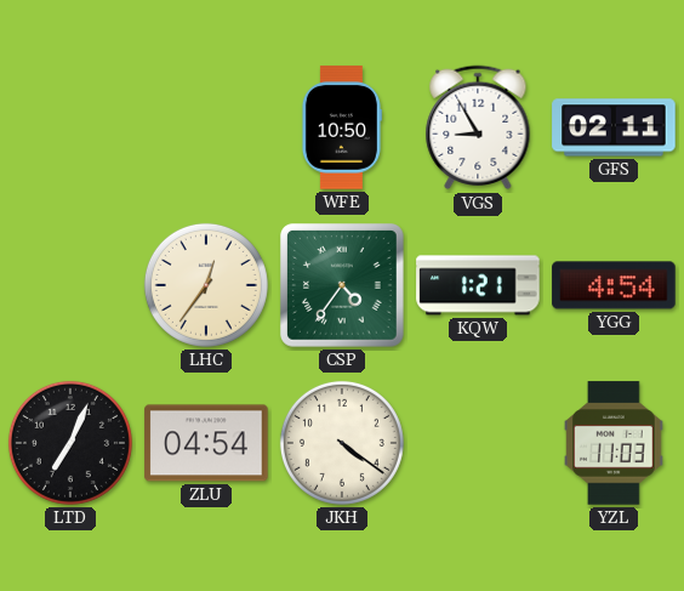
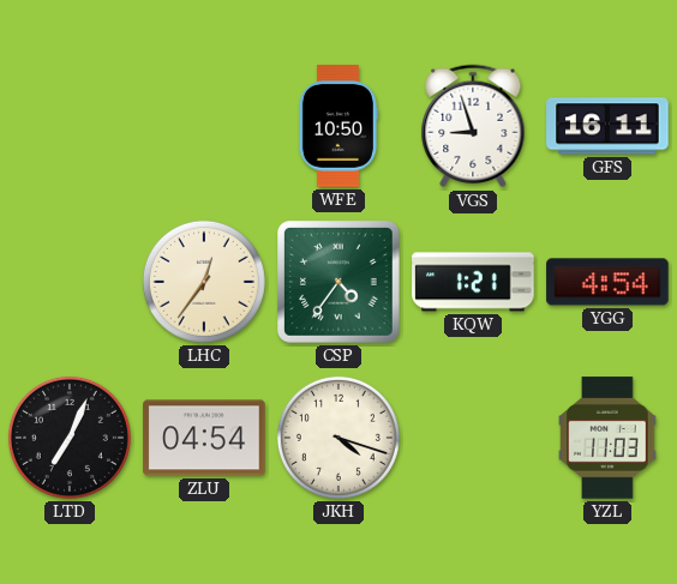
VGS: 8:55 -> 8:57
GFS: 02:11 -> 16:11
JKH: 4:21 -> 4:18
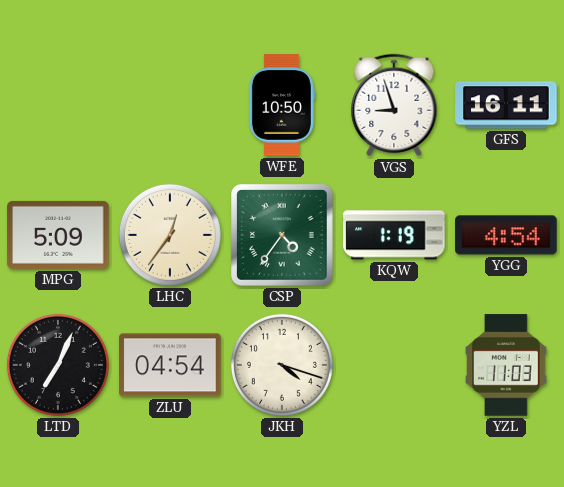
MPG: none -> 5:09
KQW: 1:21 -> 1:19
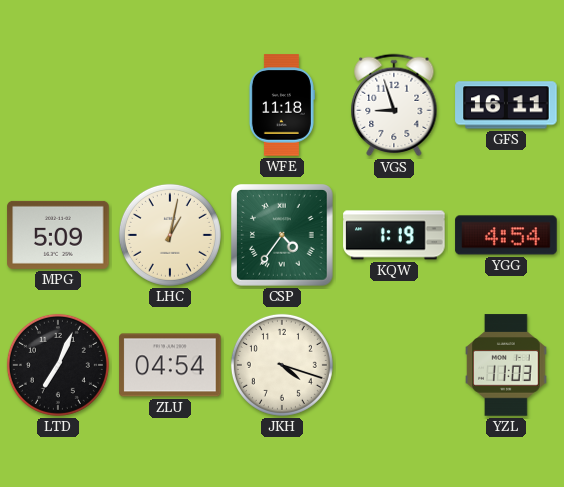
WFE: 10:50 -> 11:18
LHC: 12:36 -> 1:02
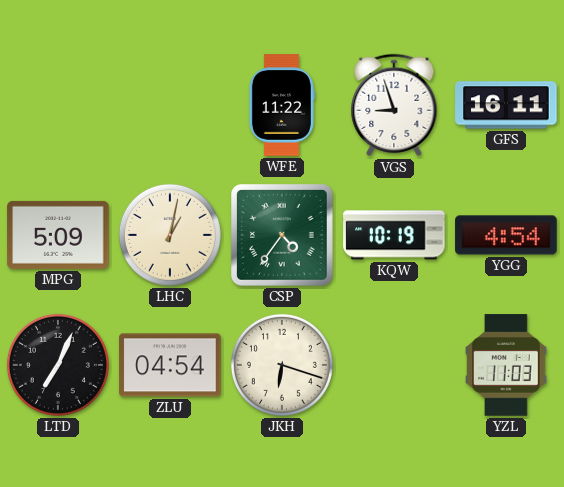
WFE: 11:18 -> 11:22
KQW: 1:19 -> 10:19
JKH: 4:18 -> 6:18
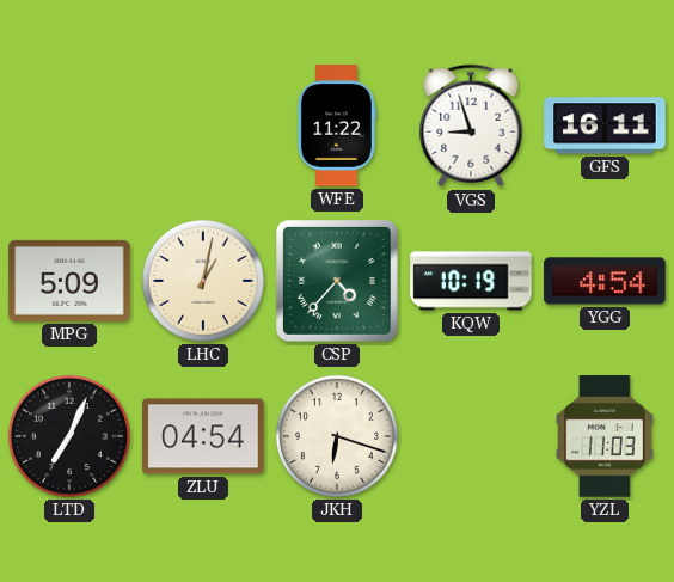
CSP: 4:36 -> 4:37
